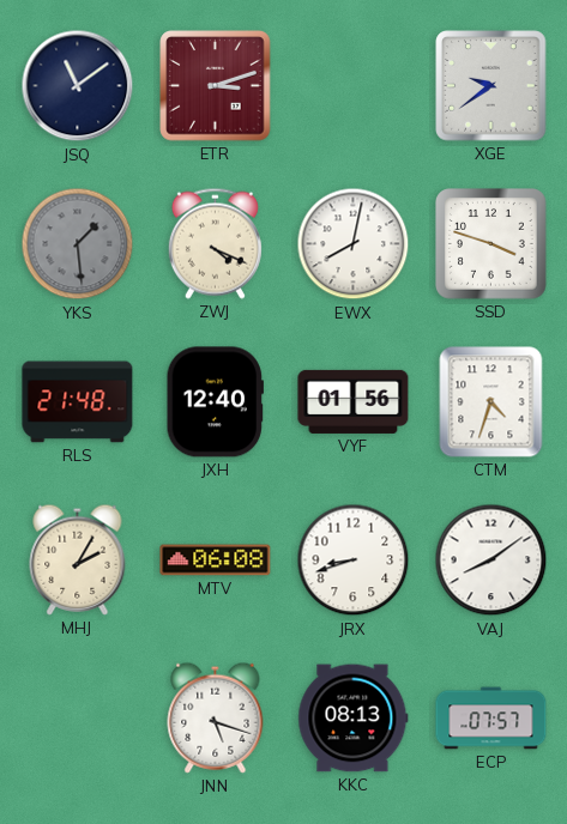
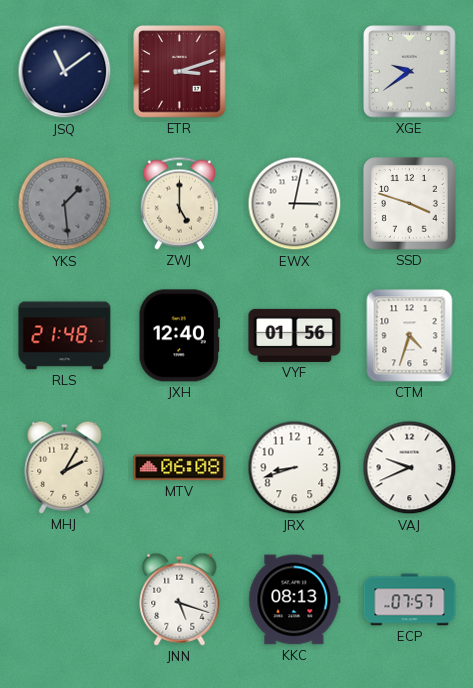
ZWJ: 4:19 -> 5:00
EWX: 8:02 -> 3:02
VAJ: 8:09 -> 9:41
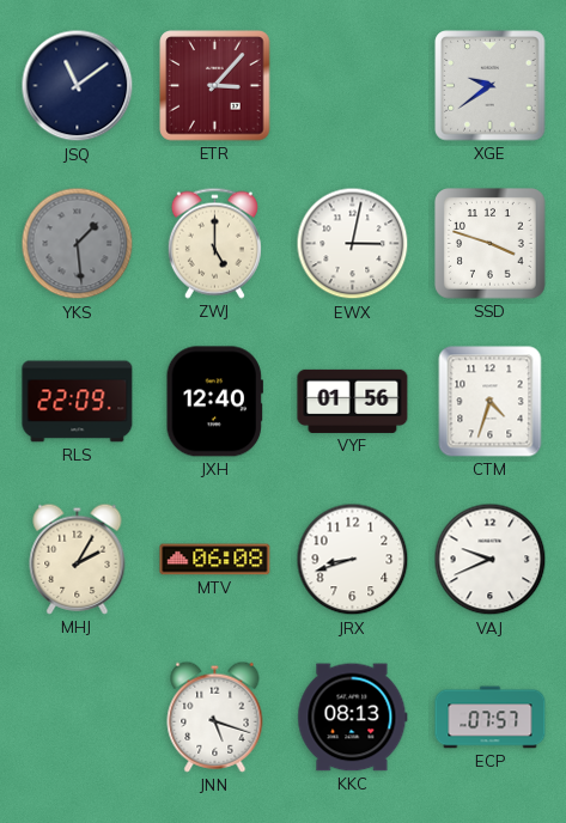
ETR: 3:12 -> 3:07
RLS: 21:48 -> 22:09
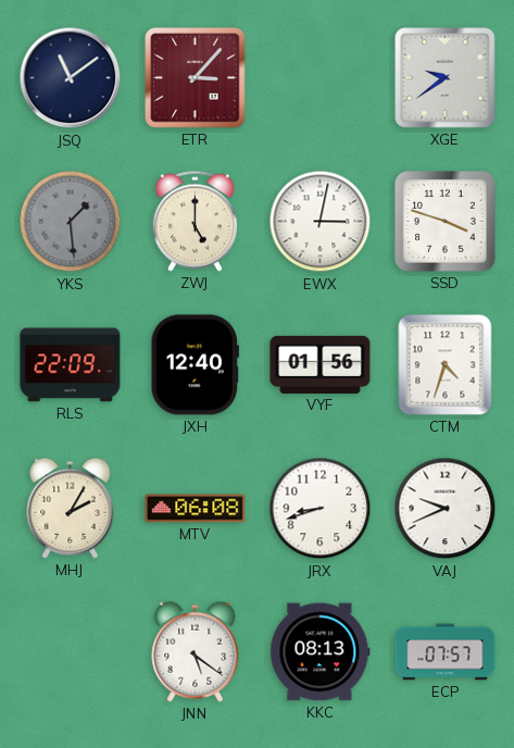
JNN: 5:18 -> 5:21
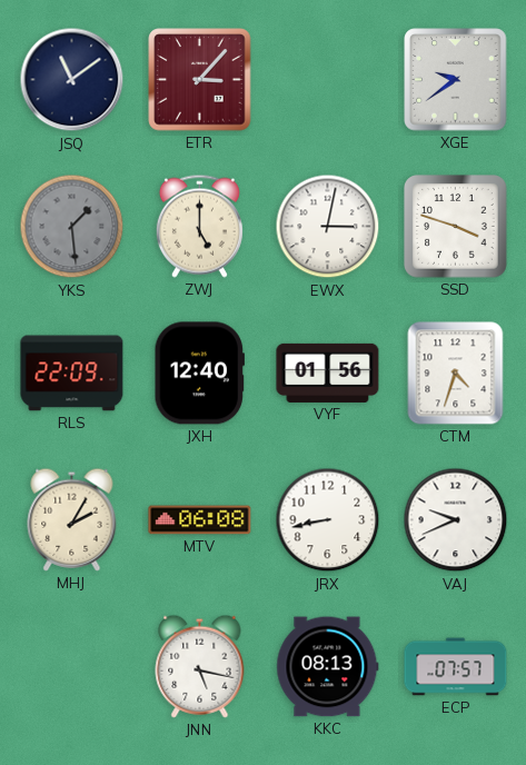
JRX: 8:42 -> 8:43
JNN: 5:21 -> 5:17
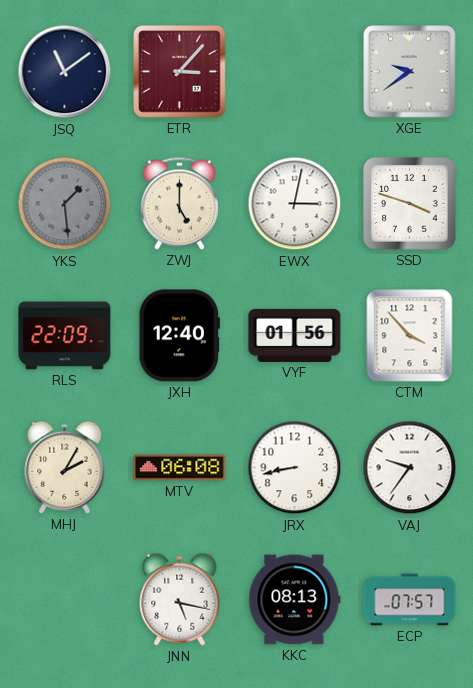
CTM: 4:33 -> 3:53
VAJ: 9:41 -> 9:36
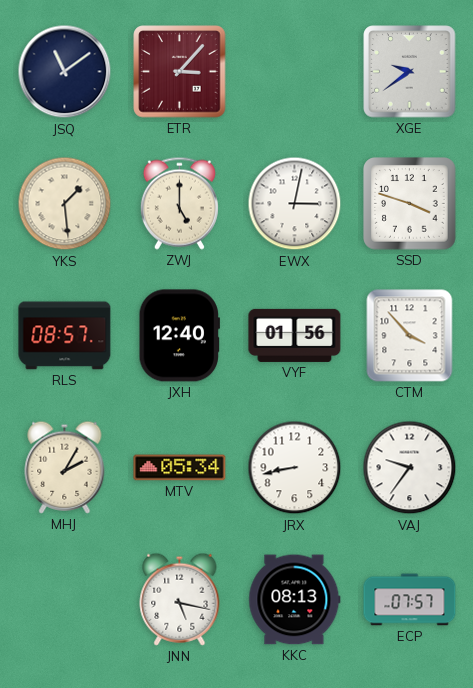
YKS dial: grey -> cream
RLS: 22:09 -> 08:57
MTV: 06:08 -> 05:34
